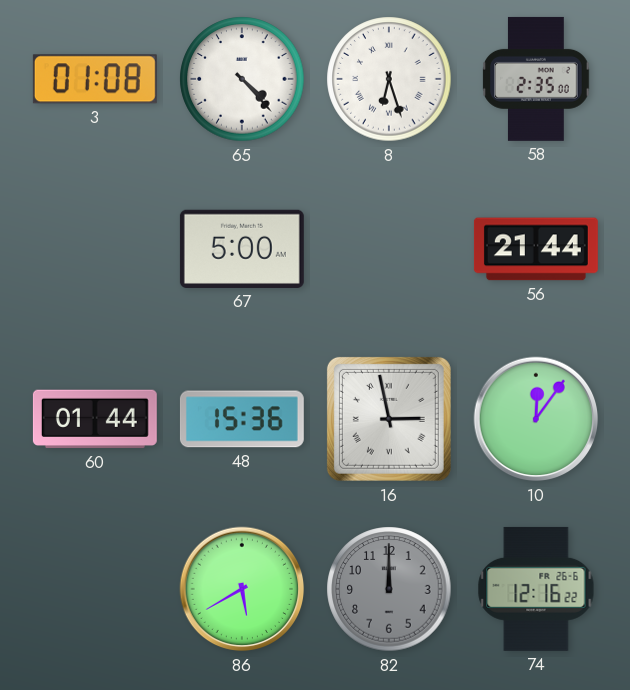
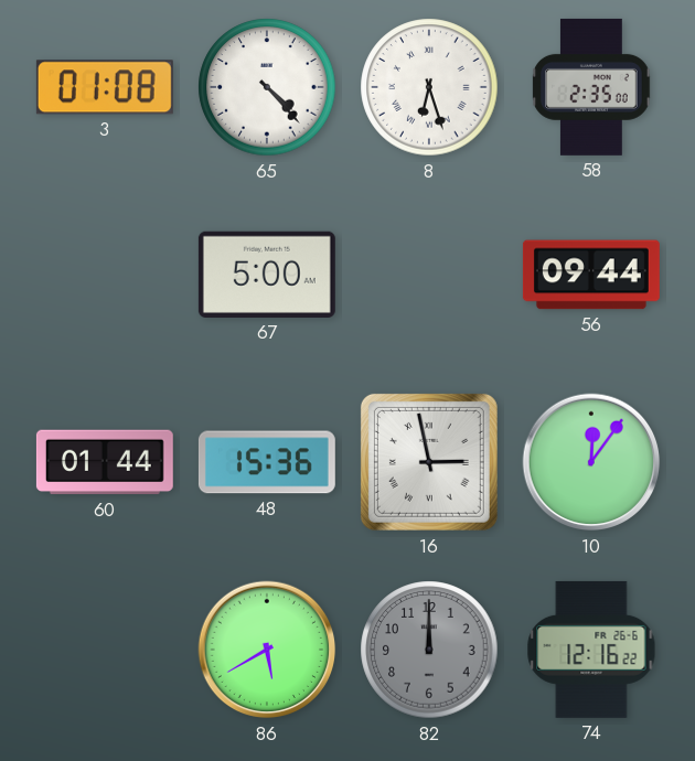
56: 21:44 -> 09:44
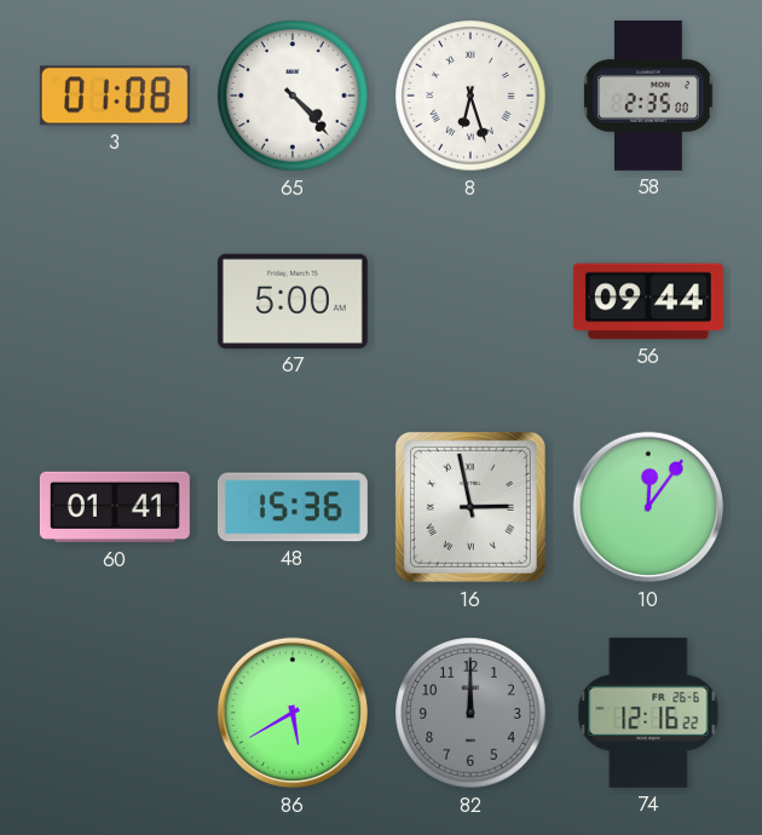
60: 01:44 -> 01:41
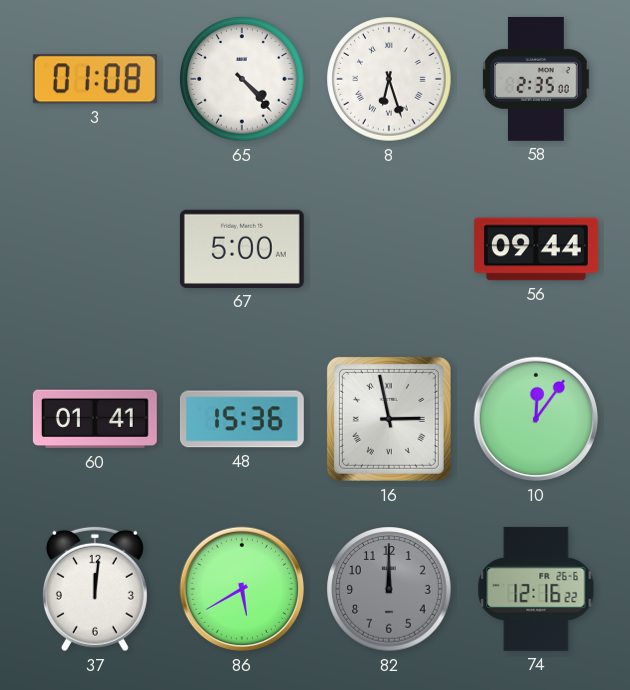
37: none -> 12:01
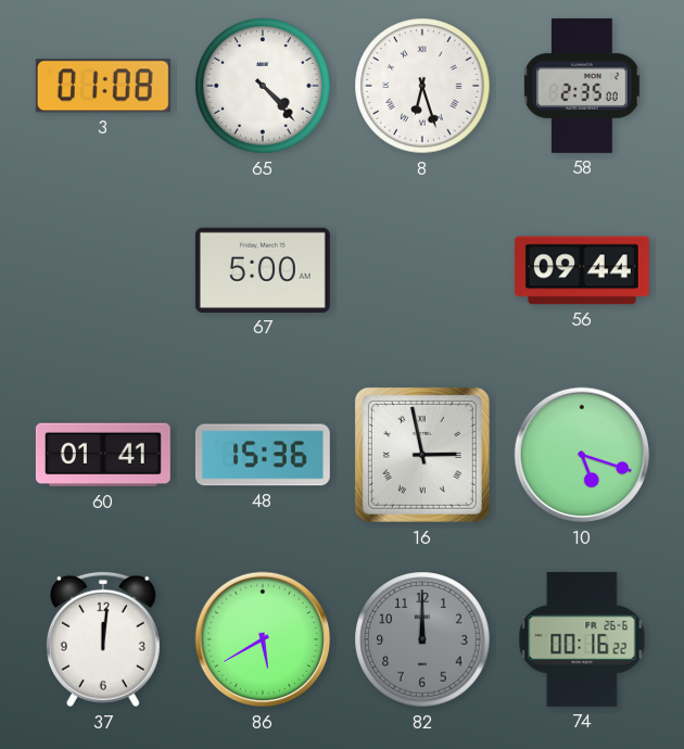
10: 12:06 -> 5:18
74: 12:16 -> 00:16
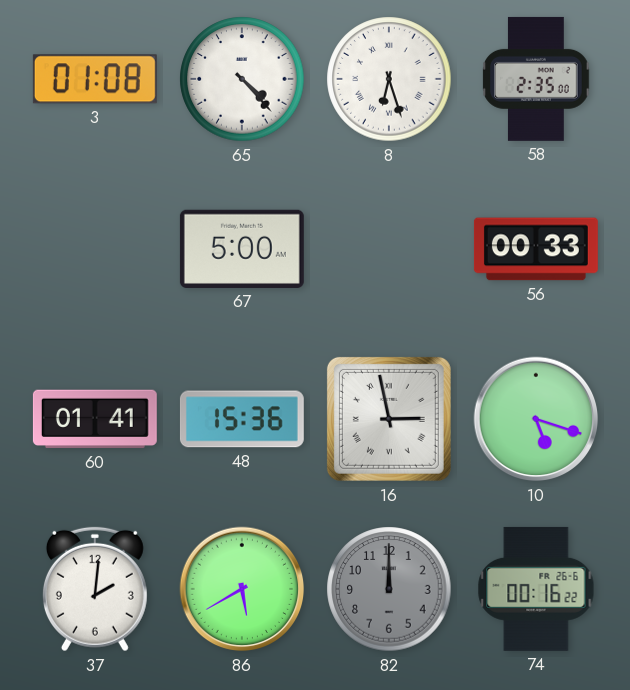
56: 09:44 -> 00:33
37: 12:01 -> 2:01
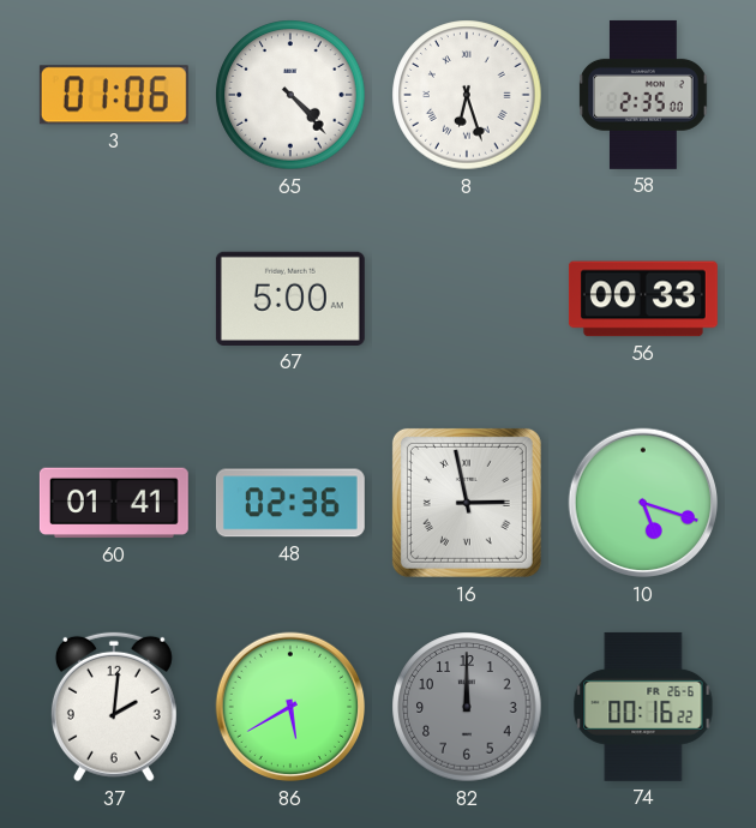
3: 01:08 -> 01:06
48: 15:36 -> 02:36
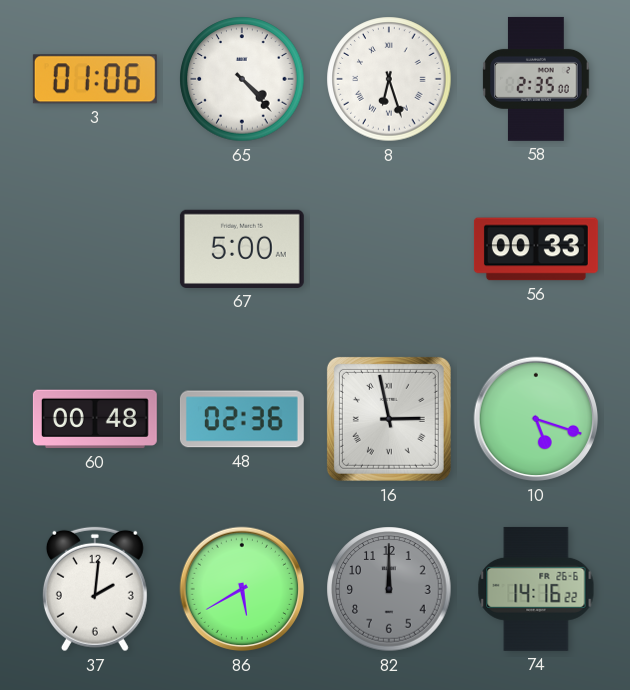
60: 01:41 -> 00:48
74: 00:16 -> 14:16
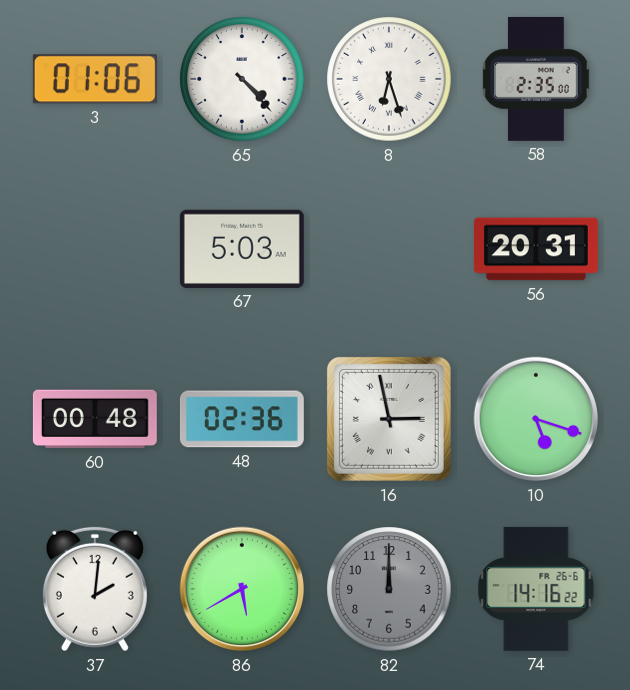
67: 5:00 -> 5:03
56: 00:33 -> 20:31
